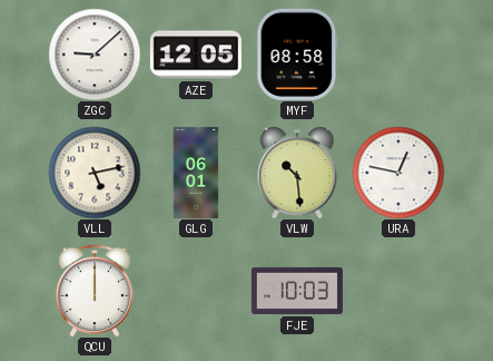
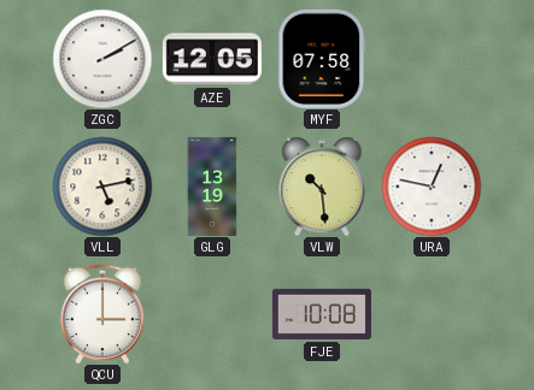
ZGC: 9:08 -> 2:10
MYF: 08:58 -> 07:58
GLG: 06:01 -> 13:19
QCU: 12:00 -> 3:00
FJE: 10:03 -> 10:08
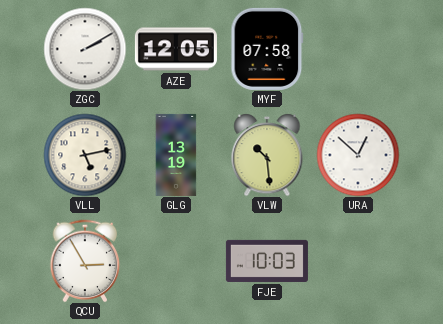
URA: 12:47 -> 12:52
QCU: 3:00 -> 2:55
FJE: 10:08 -> 10:03
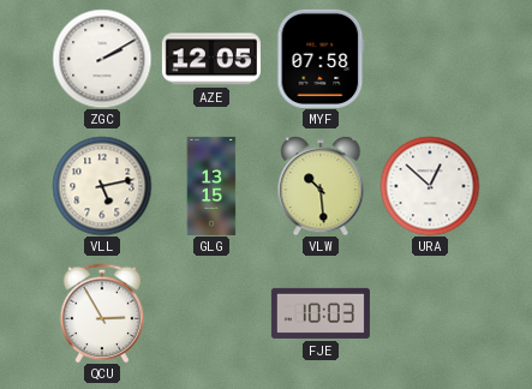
GLG: 13:19 -> 13:15
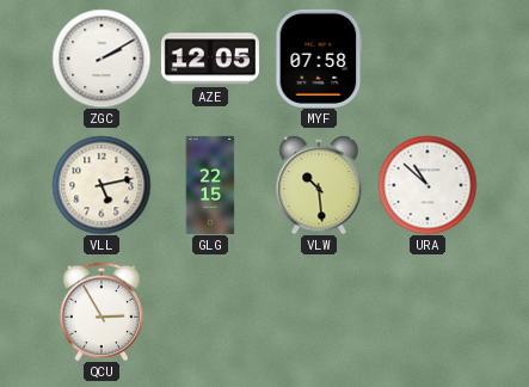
GLG: 13:15 -> 22:15
URA: 12:52 -> 10:52
FJE: 10:03 -> none
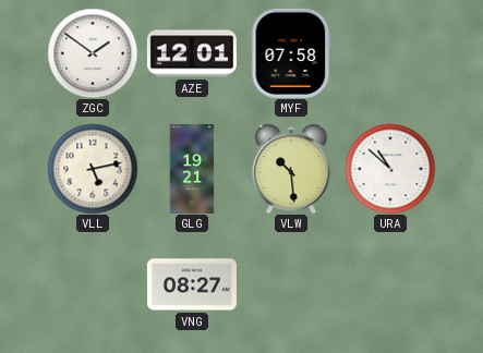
ZGC: 2:10 -> 1:51
AZE: 12:05 -> 12:01
GLG: 22:15 -> 19:21
QCU: 2:55 -> none
VNG: none -> 08:27
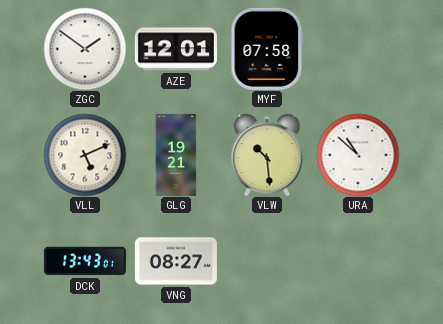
VLL: 5:13 -> 5:11
DCK: none -> 13:43
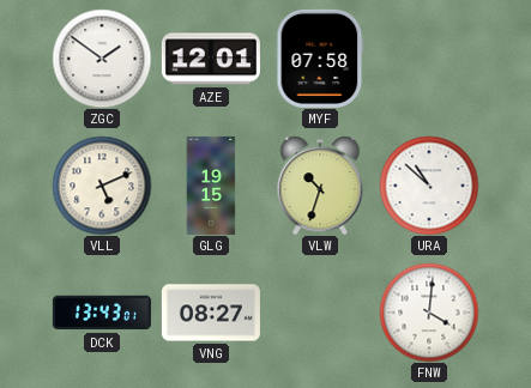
GLG: 19:21 -> 19:15
VLW: 10:29 -> 10:33
FNW: none -> 4:01
